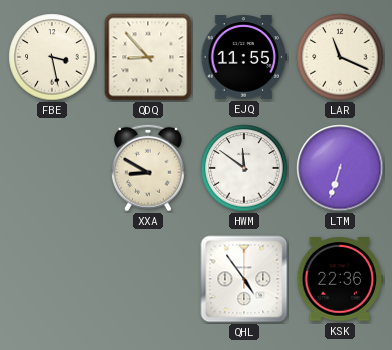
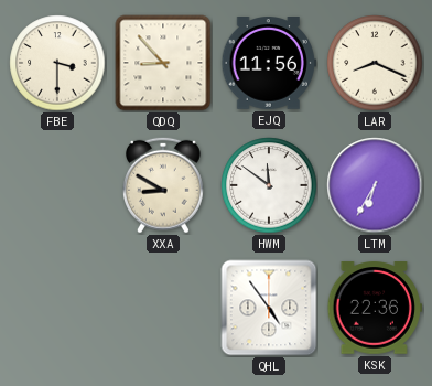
FBE: 3:28 -> 3:30
EJQ: 11:55 -> 11:56
LAR: 11:19 -> 8:19
LTM: 6:33 -> 6:35
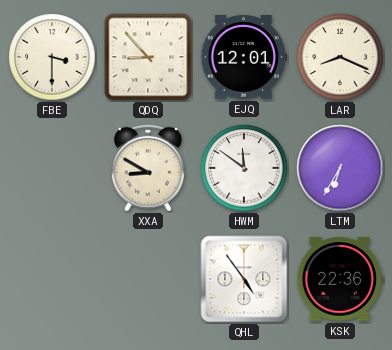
EJQ: 11:56 -> 12:01
